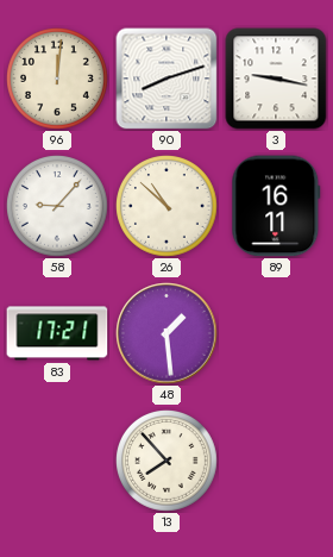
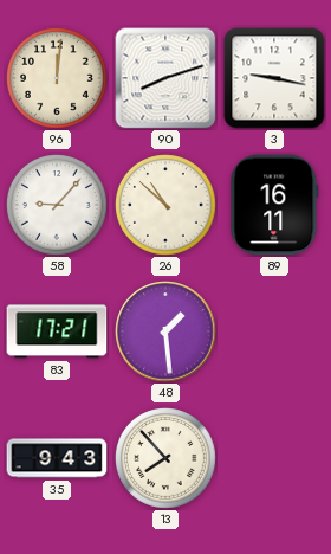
35: none -> 9:43
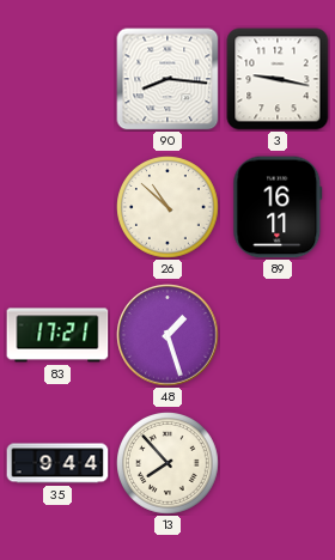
96: 12:01 -> none
90: 8:12 -> 8:16
58: 9:07 -> none
48: 1:29 -> 1:27
35: 9:43 -> 9:44
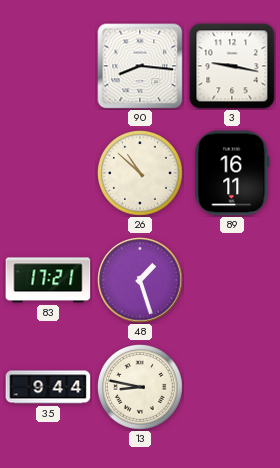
13: 7:53 -> 8:47
